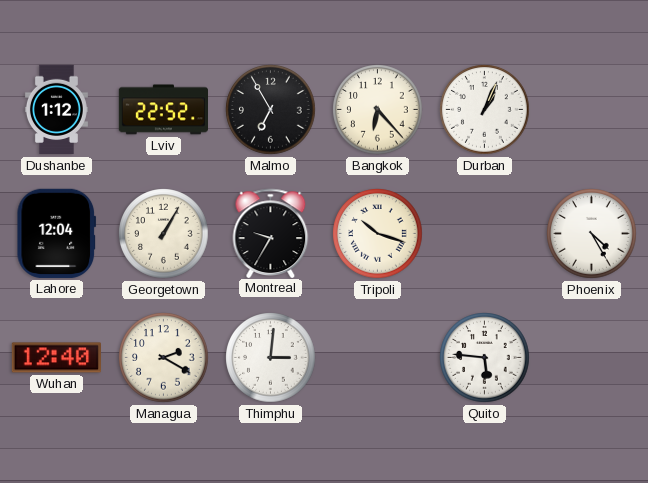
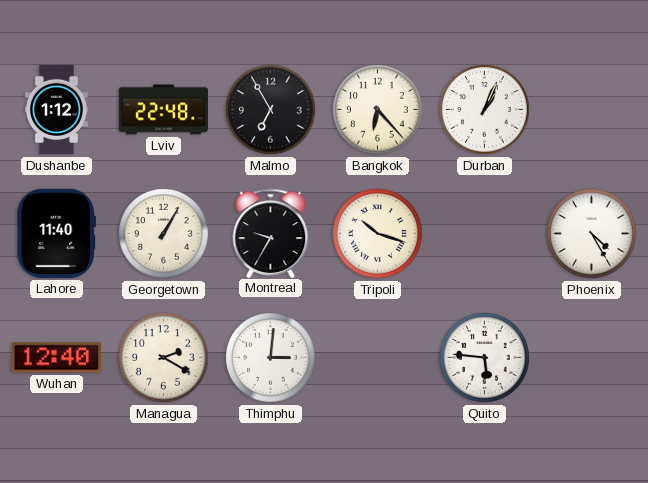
Lviv: 22:52 -> 22:48
Lahore: 12:04 -> 11:40
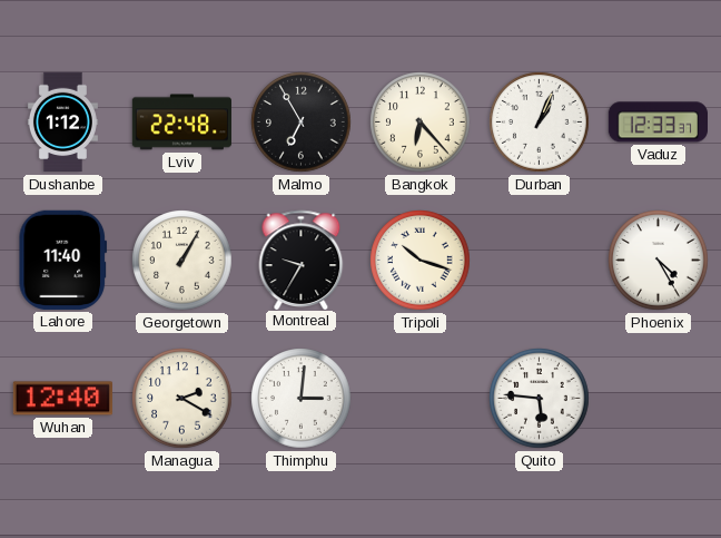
Vaduz: none -> 12:33
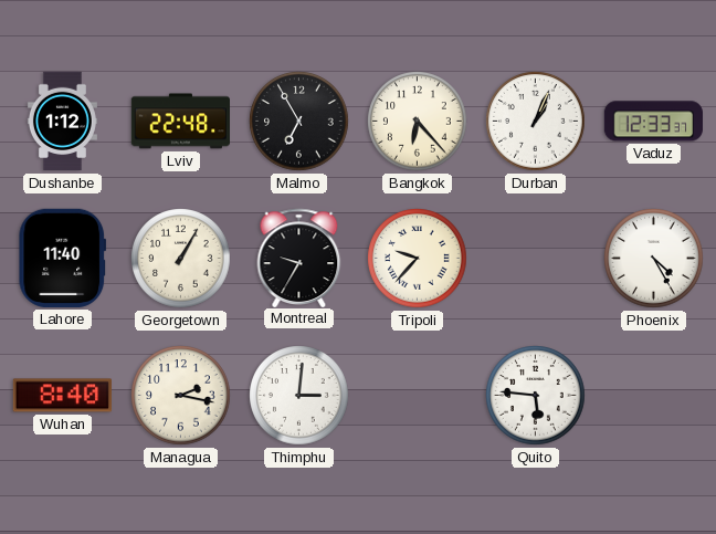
Tripoli: 10:18 -> 9:37
Wuhan: 12:40 -> 8:40
Managua: 2:20 -> 2:17
